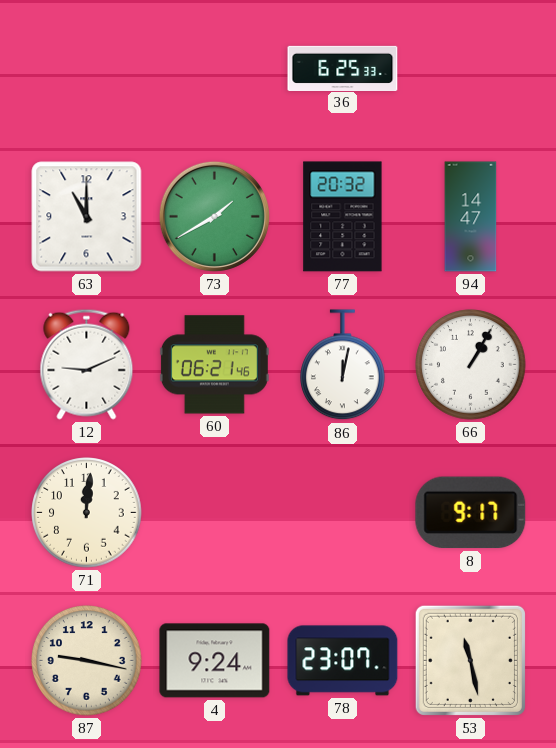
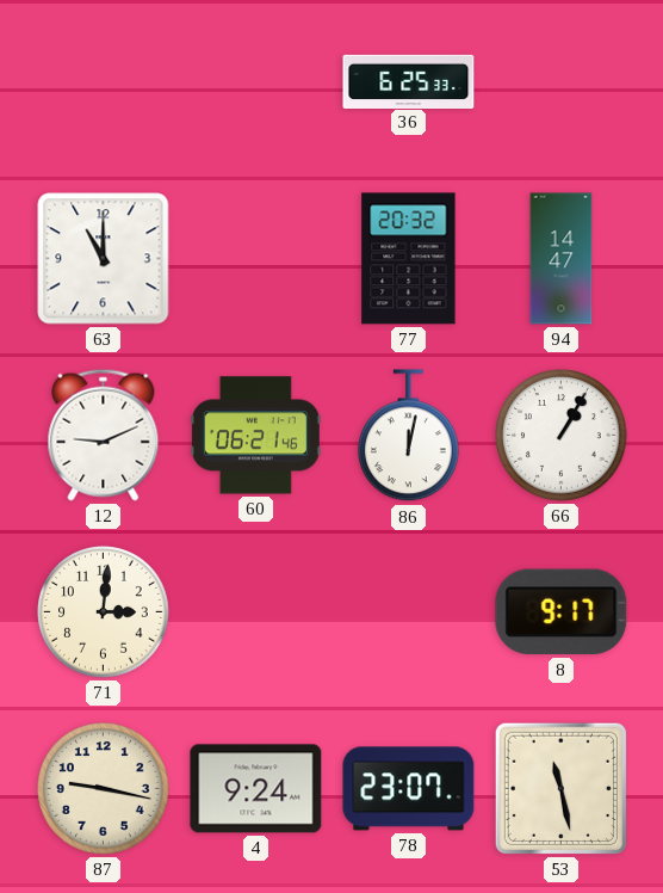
73: 1:40 -> none
71: 12:01 -> 3:01
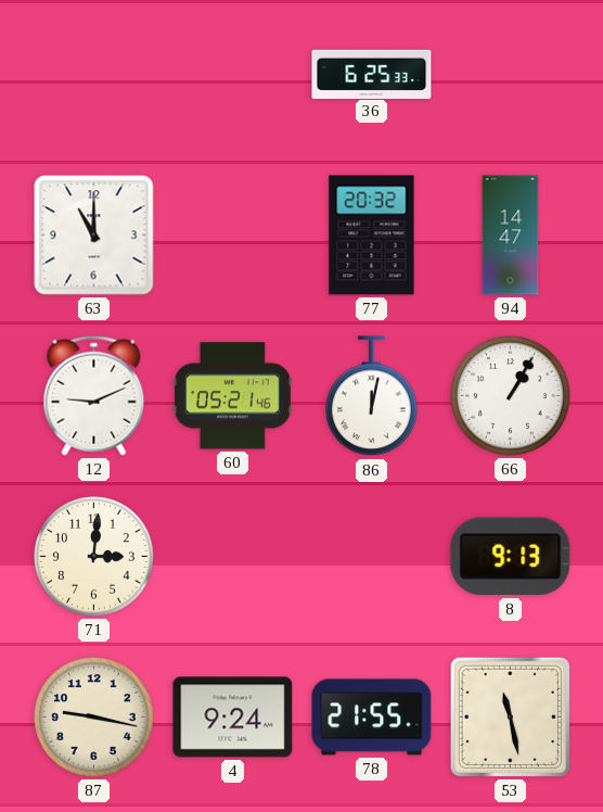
60: 06:21 -> 05:21
8: 9:17 -> 9:13
78: 23:07 -> 21:55
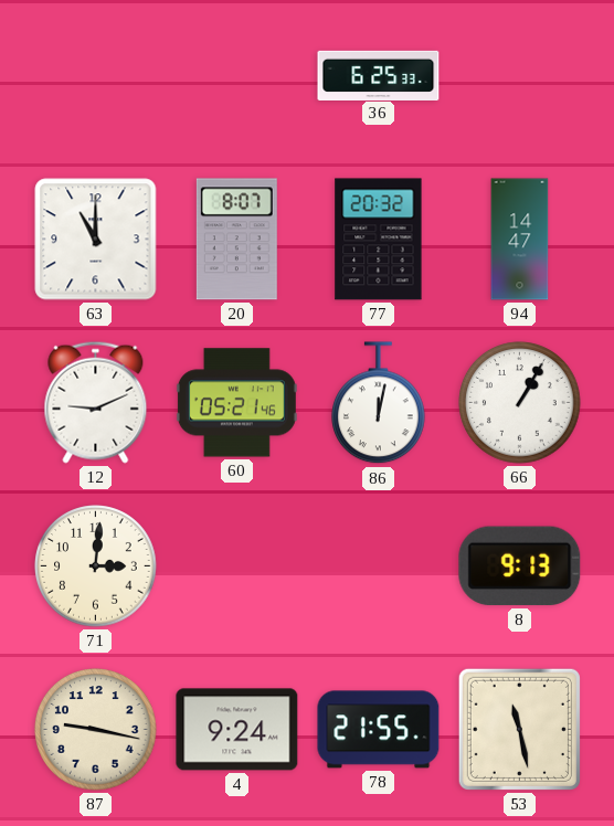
20: none -> 8:07
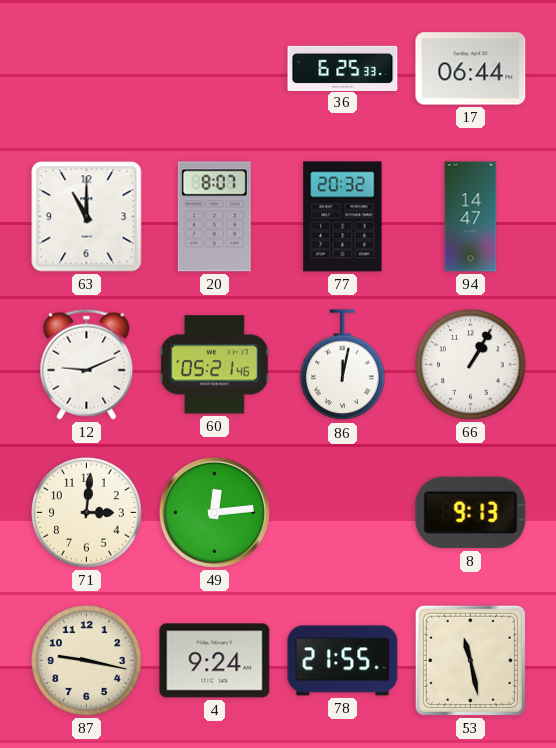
17: none -> 06:44
49: none -> 12:14
